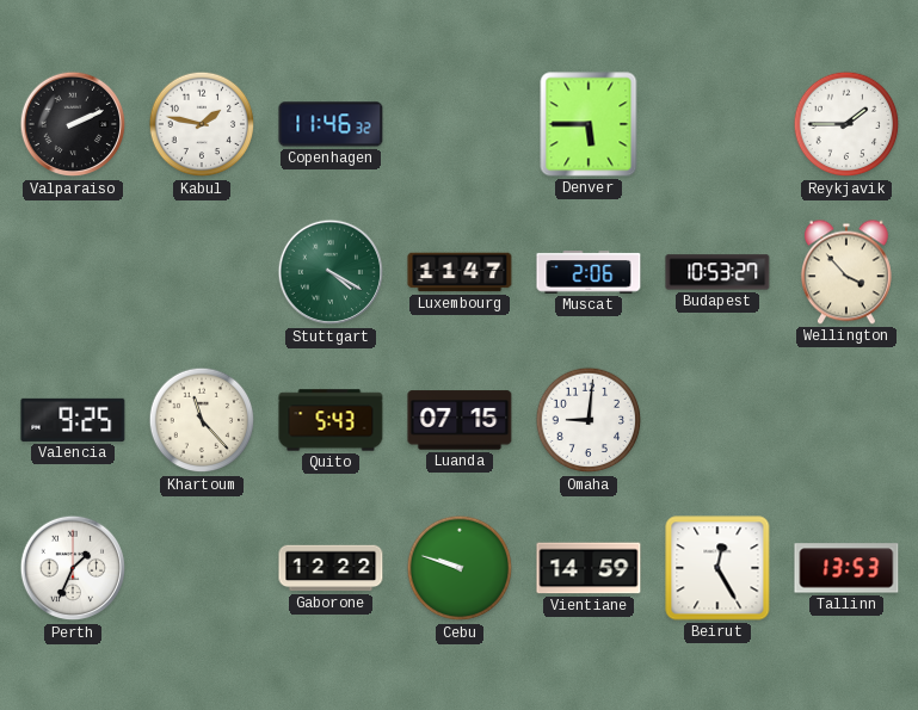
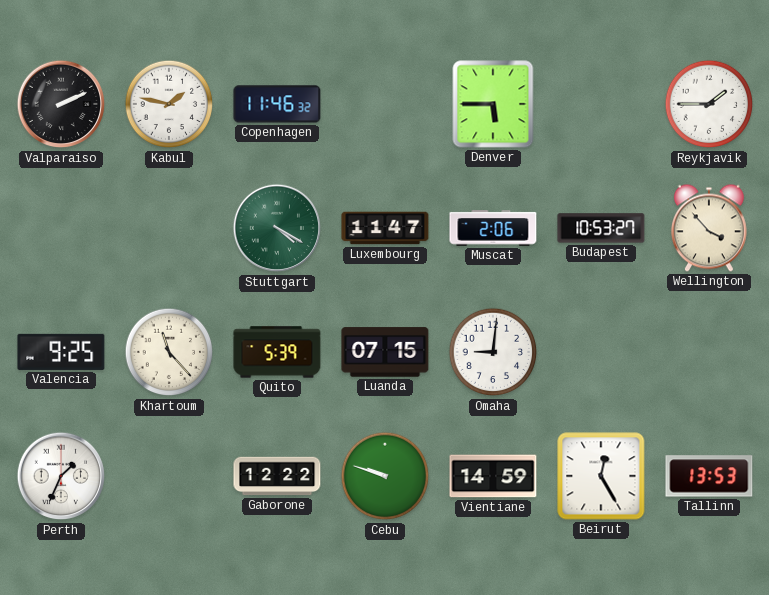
Quito: 5:43 -> 5:39
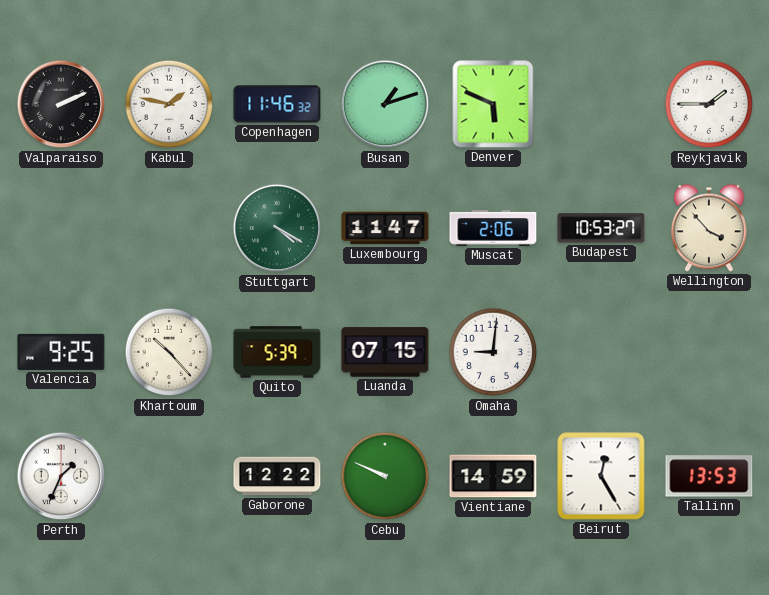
Busan: none -> 1:12
Denver: 5:45 -> 5:49
Khartoum: 11:23 -> 10:23
Cebu: 9:48 -> 9:49
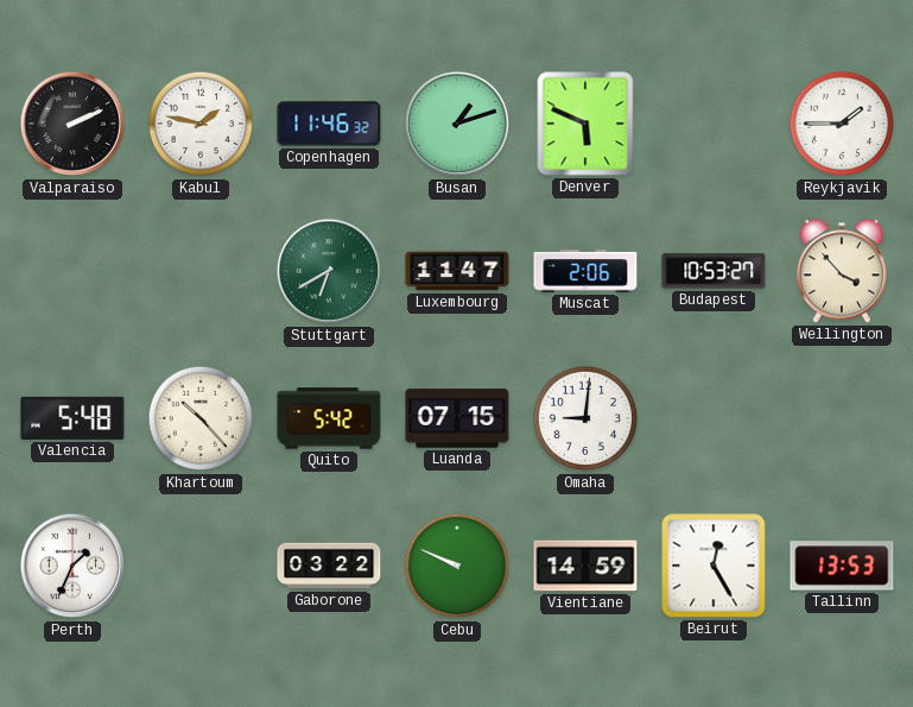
Stuttgart: 4:20 -> 6:40
Valencia: 9:25 -> 5:48
Quito: 5:39 -> 5:42
Gaborone: 12:22 -> 03:22
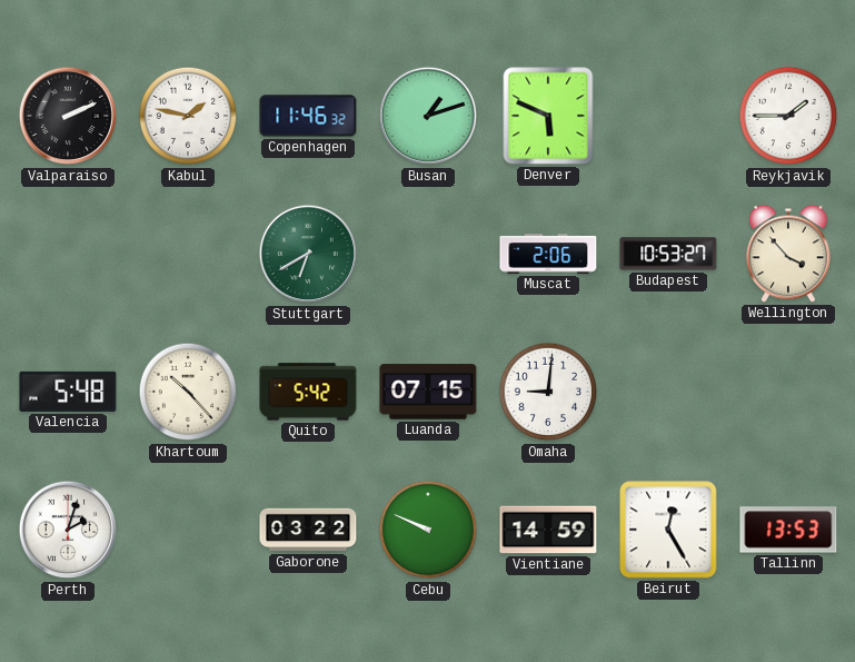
Luxembourg: 11:47 -> none
Perth: 1:34 -> 2:03
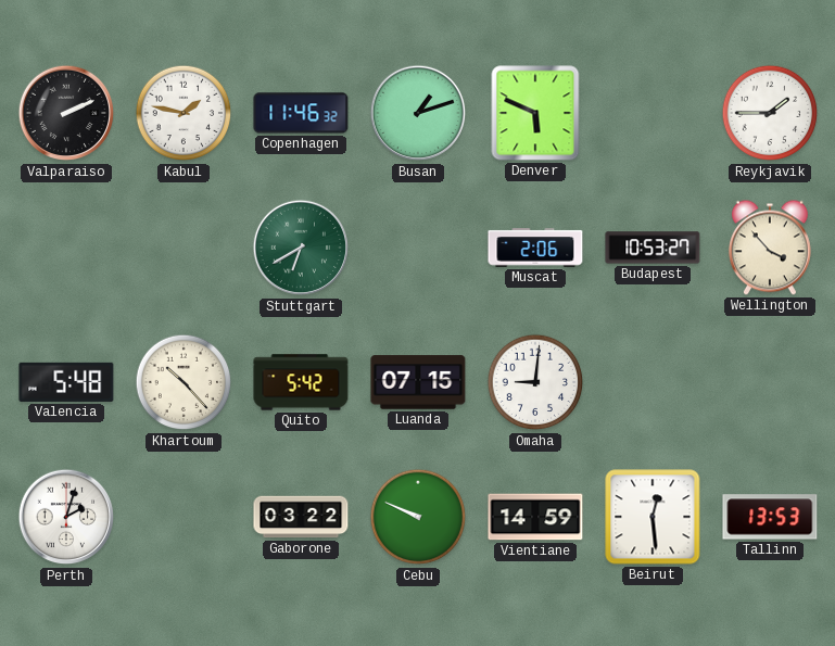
Beirut: 12:25 -> 12:29
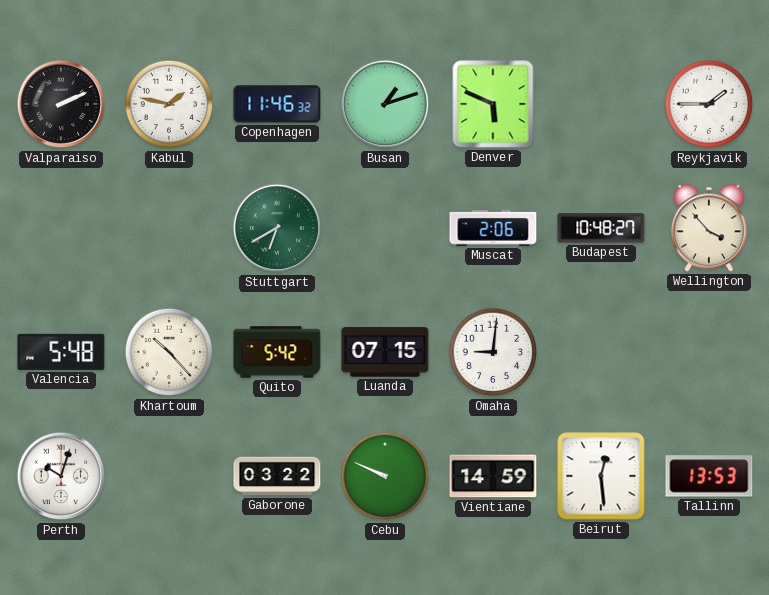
Budapest: 10:53 -> 10:48
Perth: 2:03 -> 10:03
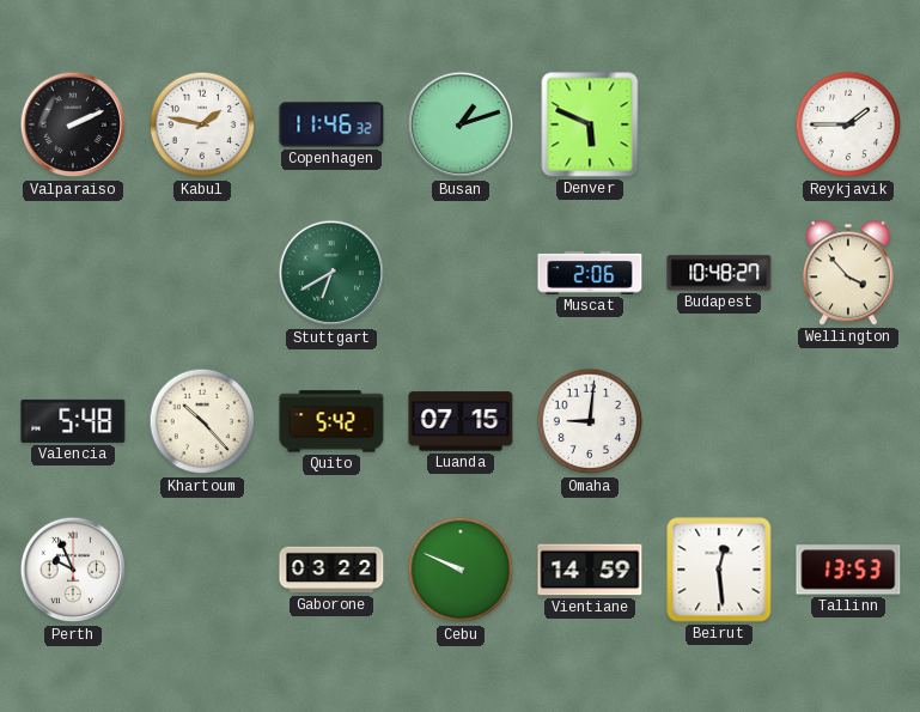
Perth: 10:03 -> 9:56
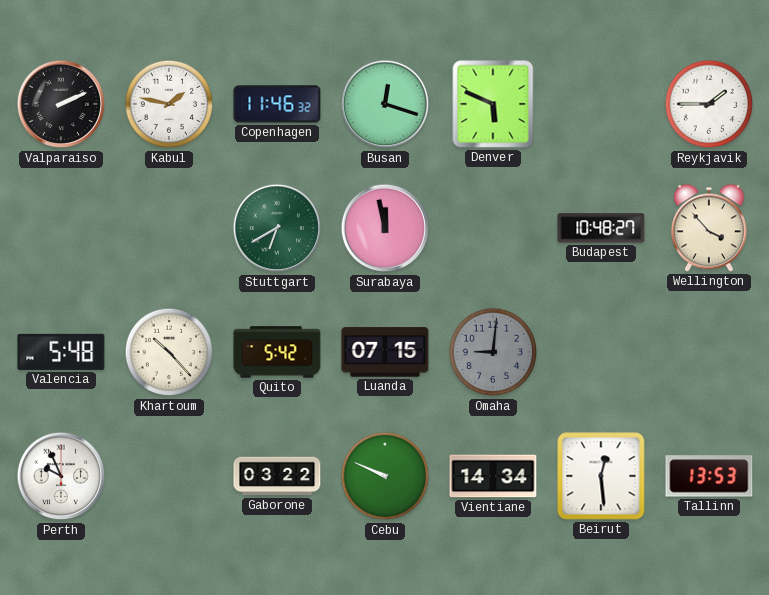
Busan: 1:12 -> 12:18
Surabaya: none -> 11:58
Muscat: 2:06 -> none
Omaha dial: white -> grey
Vientiane: 14:59 -> 14:34
